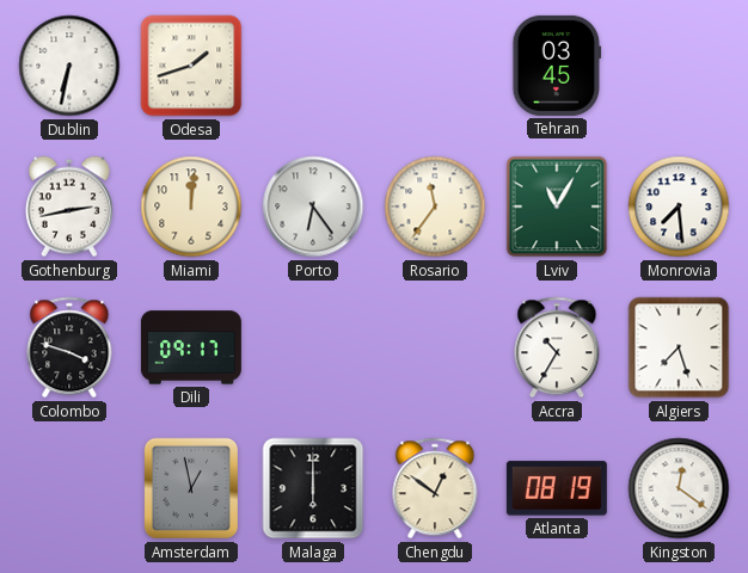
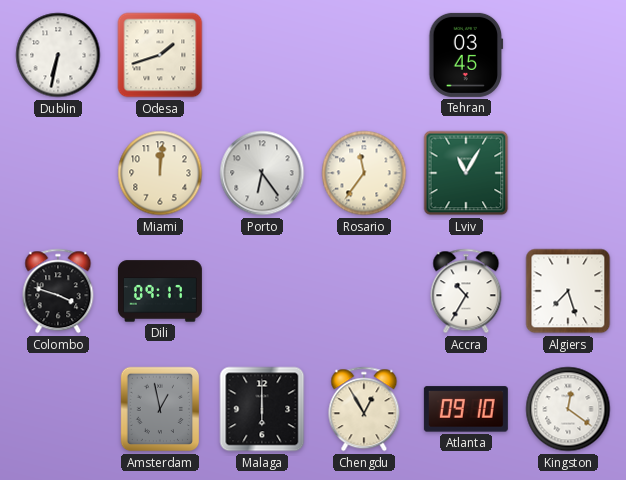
Gothenburg: 2:43 -> none
Monrovia: 7:29 -> none
Chengdu: 12:51 -> 12:55
Atlanta: 08:19 -> 09:10
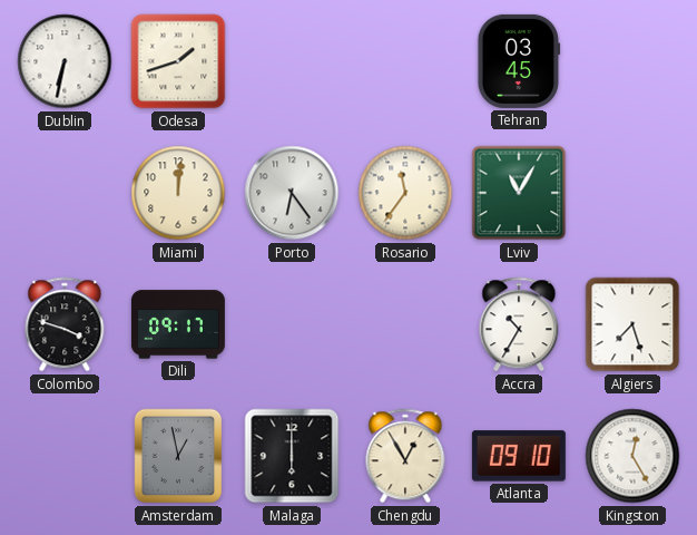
Kingston: 12:21 -> 12:25
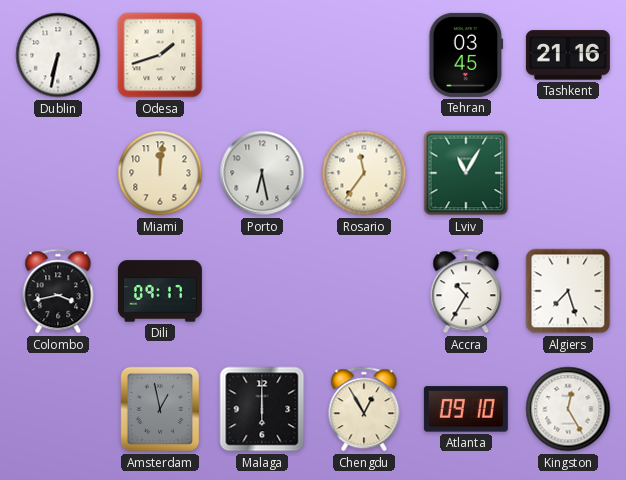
Tashkent: none -> 21:16
Porto: 6:24 -> 6:28
Colombo: 3:48 -> 3:43
